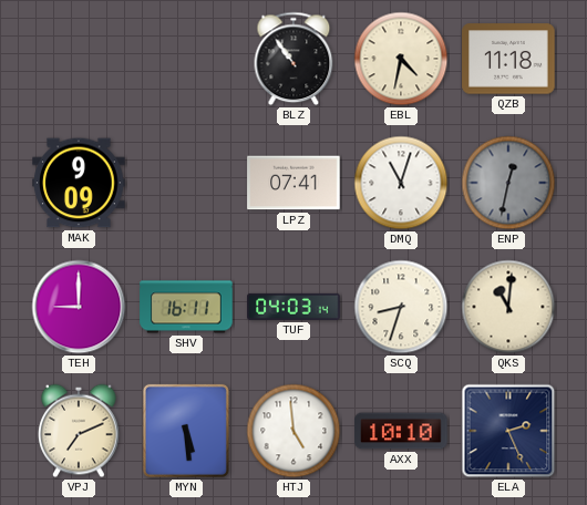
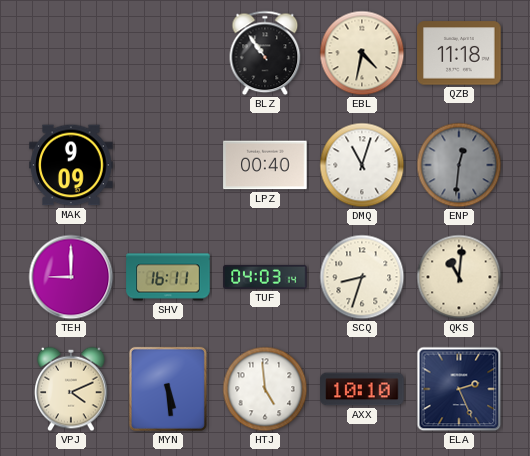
LPZ: 07:41 -> 00:40
ENP: 12:32 -> 12:31
VPJ: 7:11 -> 4:11
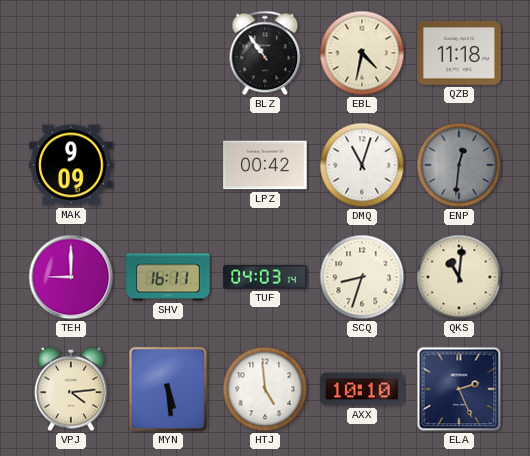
LPZ: 00:40 -> 00:42
VPJ: 4:11 -> 4:14
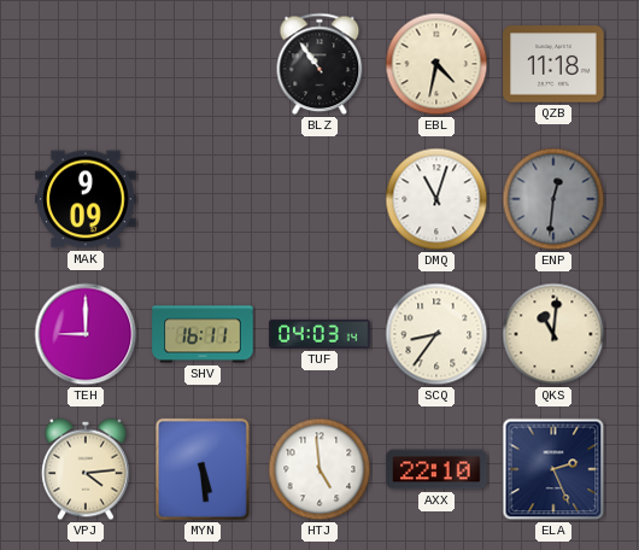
LPZ: 00:42 -> none
SCQ: 8:33 -> 8:36
AXX: 10:10 -> 22:10
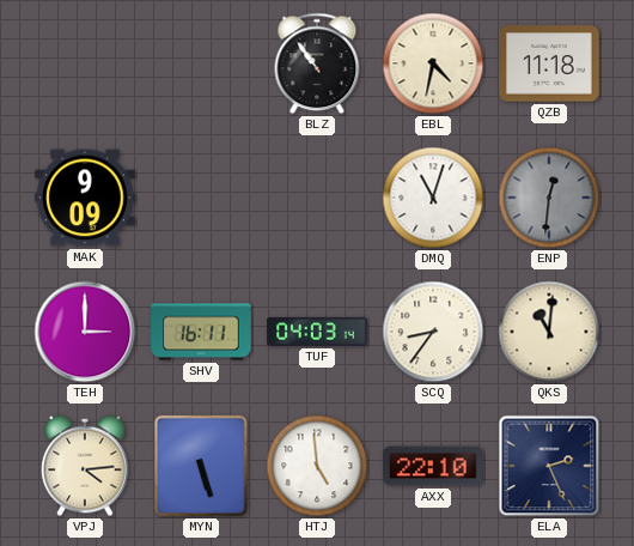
TEH: 9:00 -> 3:00
MYN: 5:29 -> 5:27
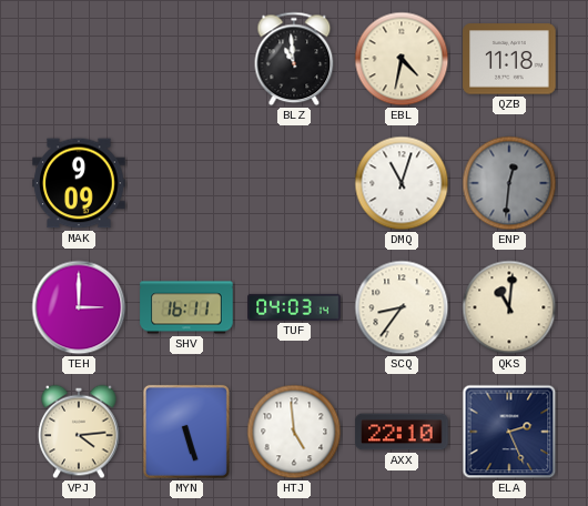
BLZ: 10:54 -> 10:59
